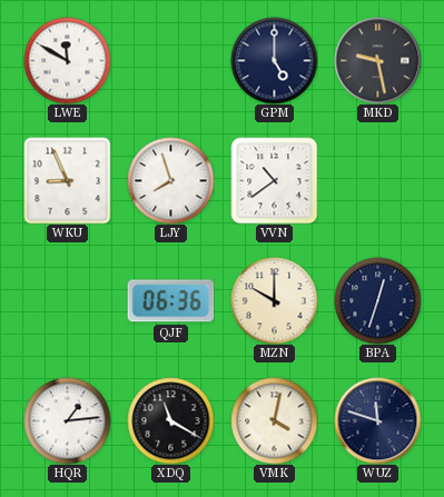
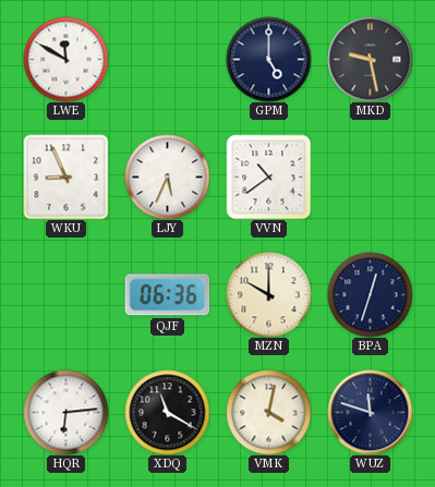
LJY: 7:57 -> 5:34
HQR: 1:14 -> 6:14
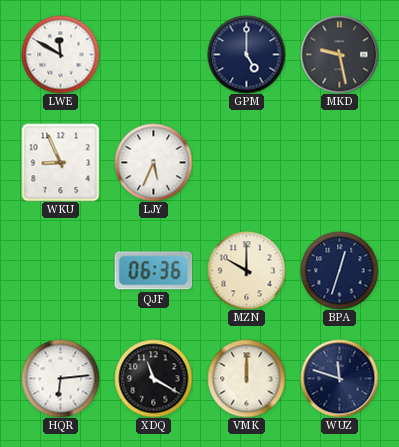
VVN: 10:39 -> none
VMK: 4:02 -> 12:00
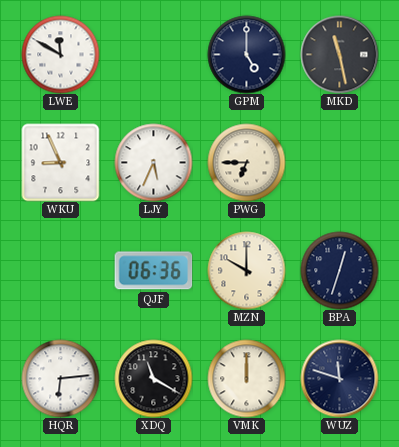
MKD: 9:28 -> 11:28
PWG: none -> 6:45
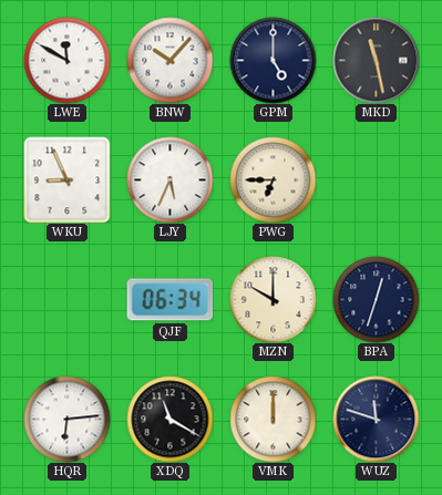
BNW: none -> 10:07
QJF: 06:36 -> 06:34
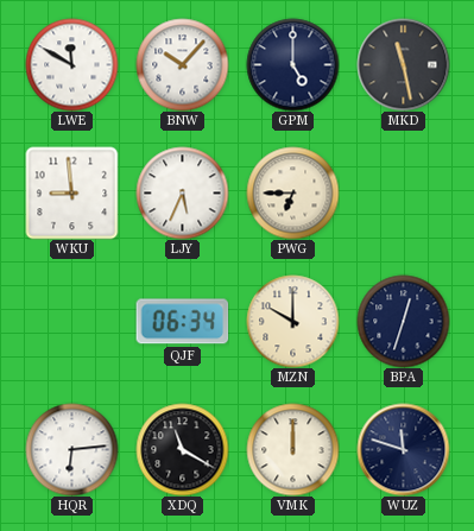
WKU: 8:56 -> 8:59
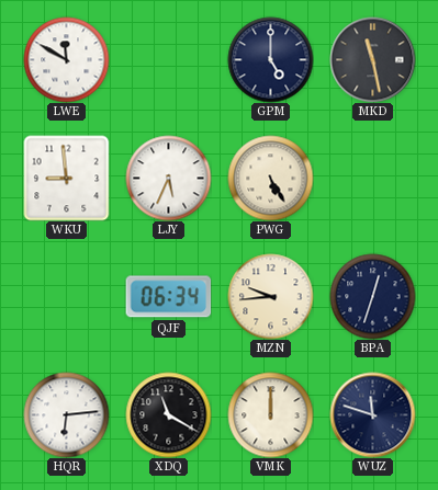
BNW: 10:07 -> none
PWG: 6:45 -> 5:25
MZN: 10:00 -> 9:44
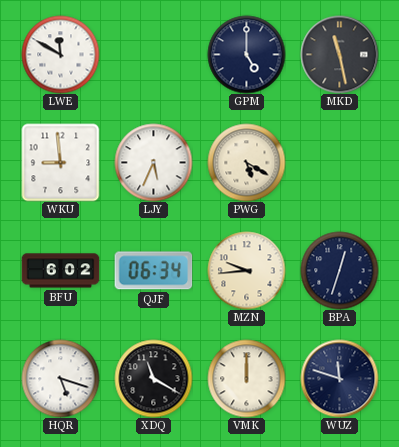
PWG: 5:25 -> 5:20
BFU: none -> 6:02
HQR: 6:14 -> 5:18
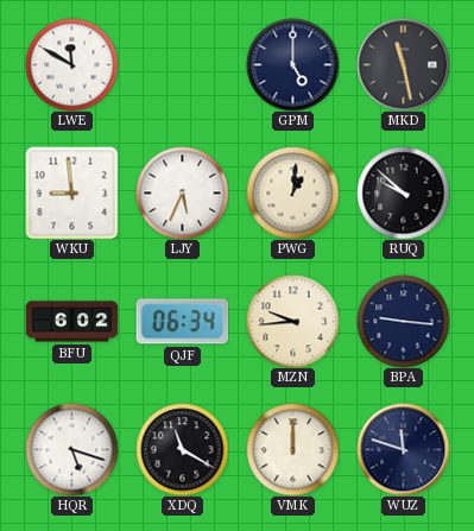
PWG: 5:20 -> 1:01
RUQ: none -> 9:52
BPA: 12:33 -> 9:16
